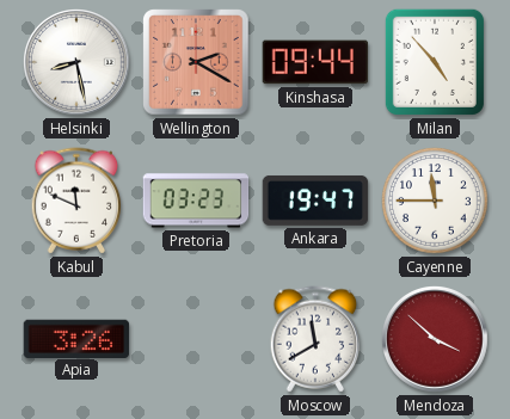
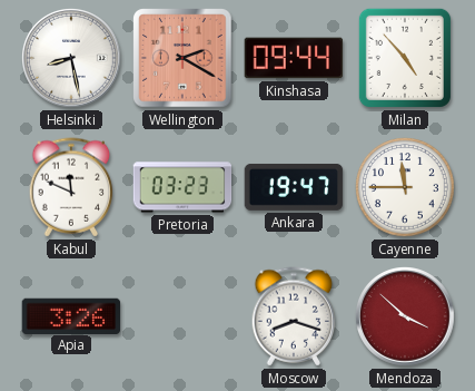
Moscow: 11:40 -> 8:18
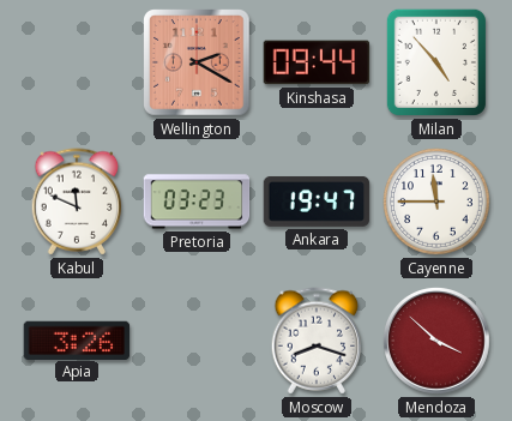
Helsinki: 8:28 -> none
